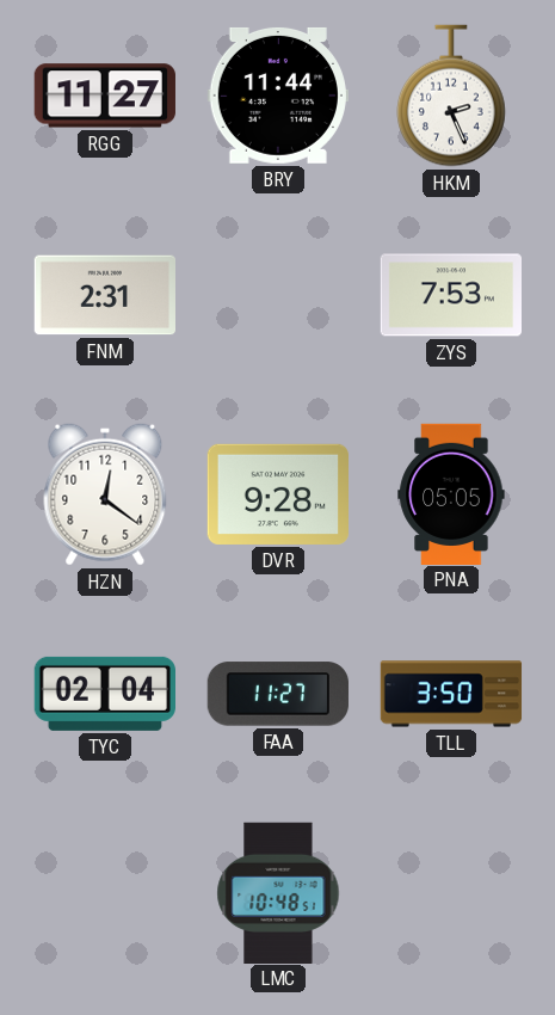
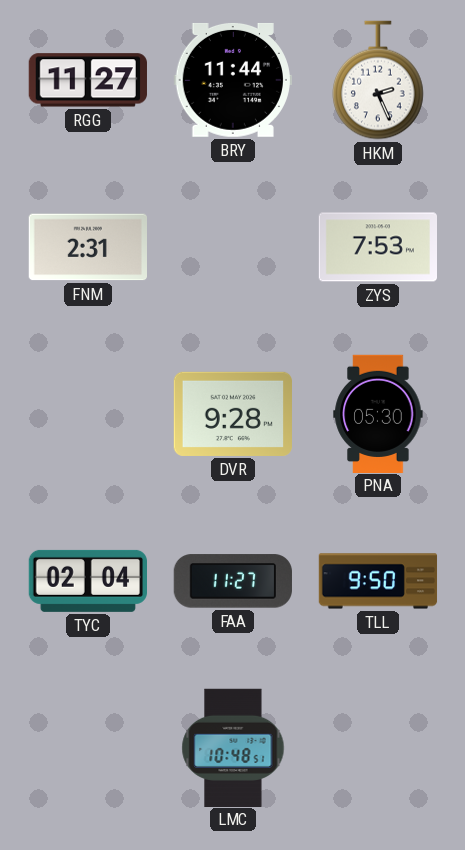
HZN: 12:21 -> none
PNA: 05:05 -> 05:30
TLL: 3:50 -> 9:50
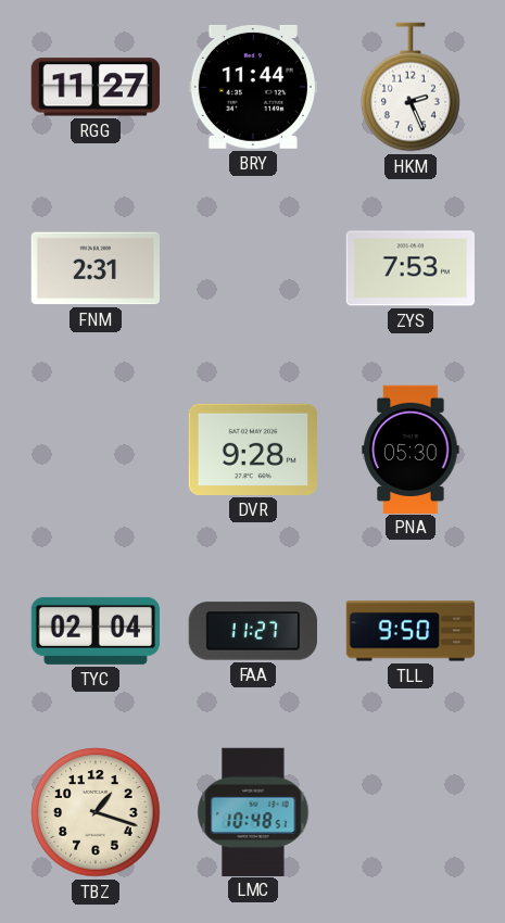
TBZ: none -> 1:18
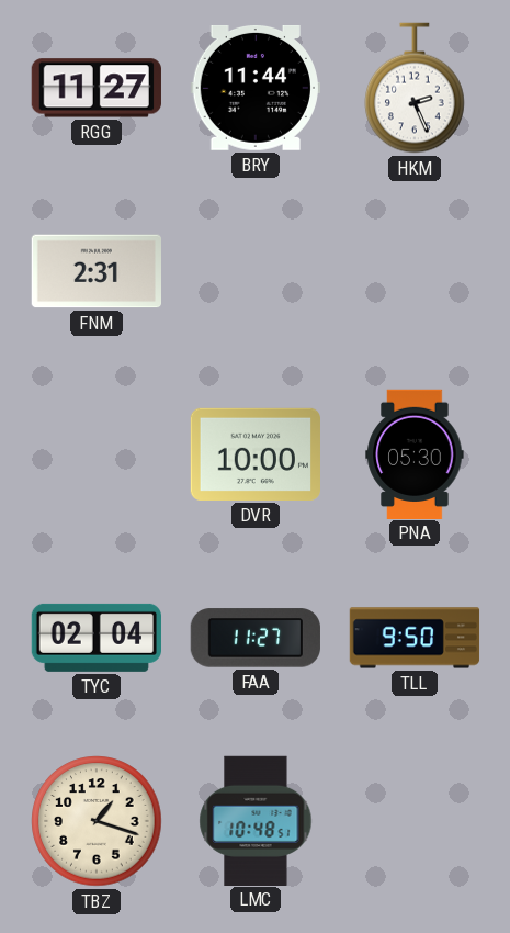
ZYS: 7:53 -> none
DVR: 9:28 -> 10:00
